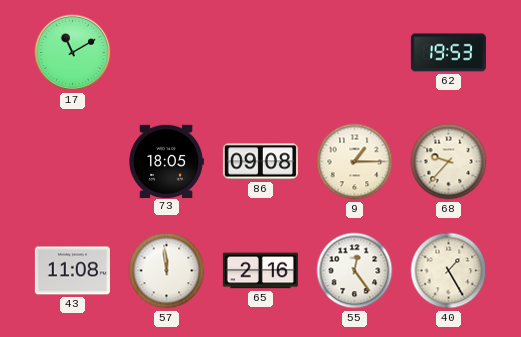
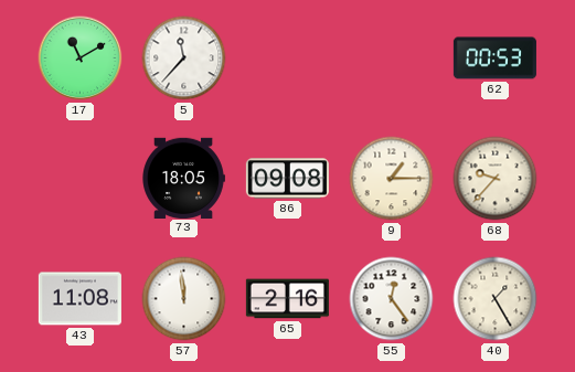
5: none -> 11:37
62: 19:53 -> 00:53
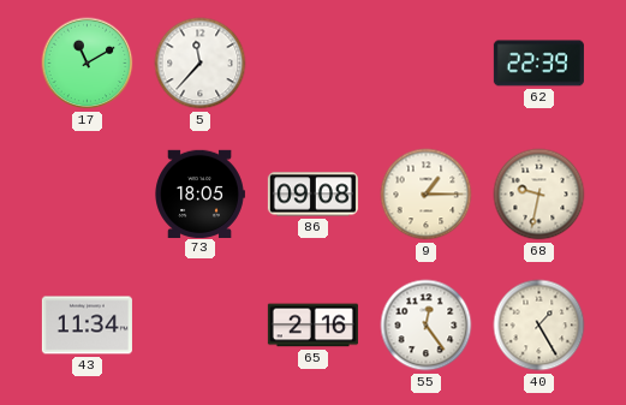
62: 00:53 -> 22:39
68: 9:37 -> 9:32
43: 11:08 -> 11:34
57: 11:59 -> none
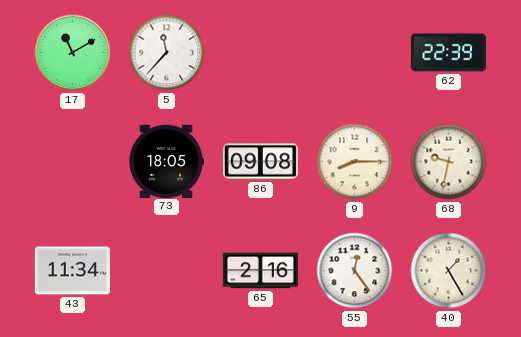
9: 1:15 -> 8:15
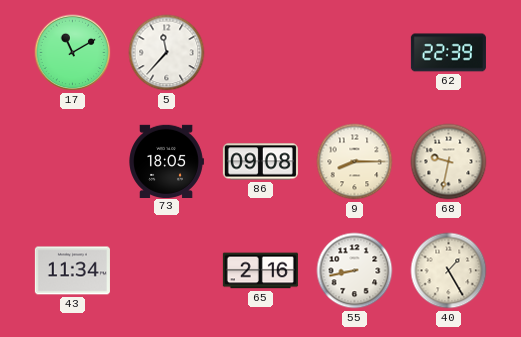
55: 12:24 -> 8:43
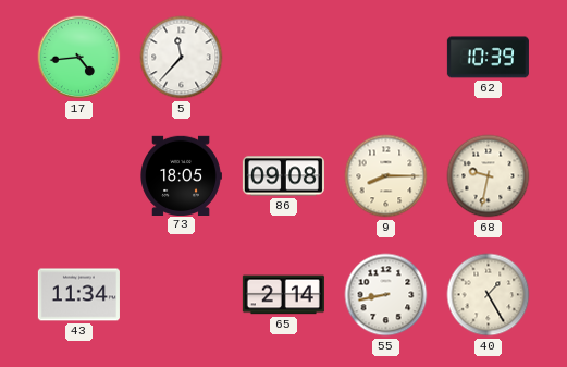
17: 11:10 -> 4:44
62: 22:39 -> 10:39
65: 2:16 -> 2:14
